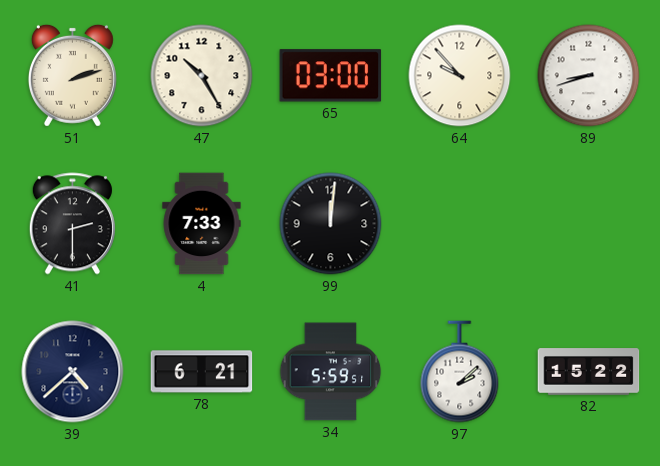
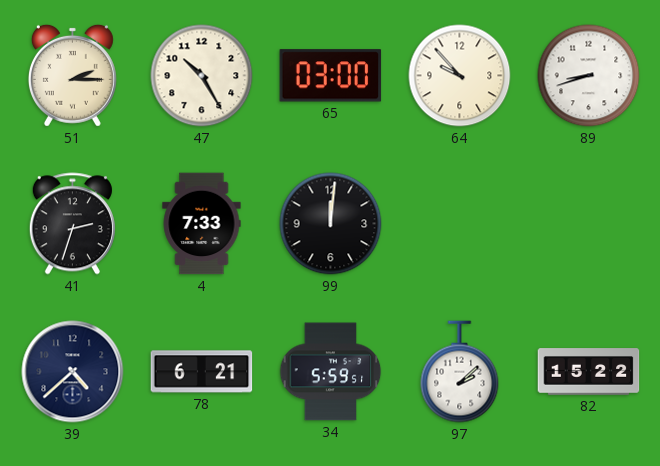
51: 2:12 -> 2:15
41: 2:30 -> 2:33
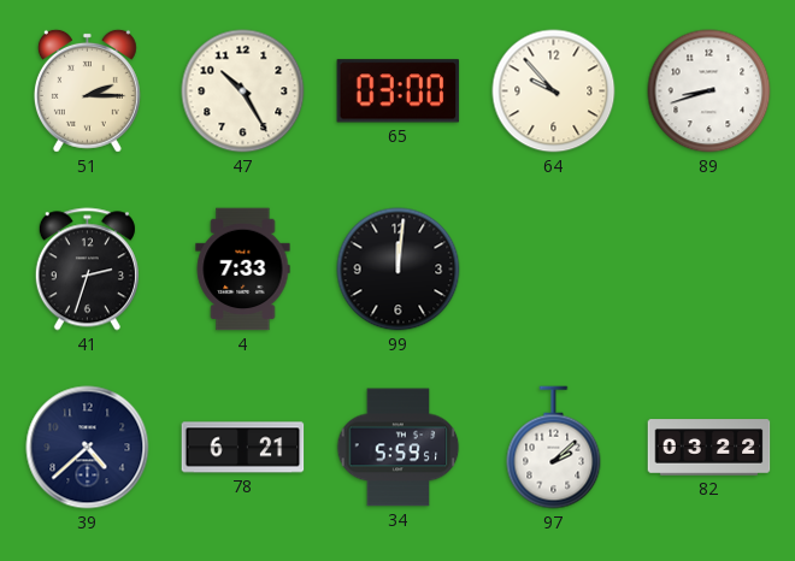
82: 15:22 -> 03:22
